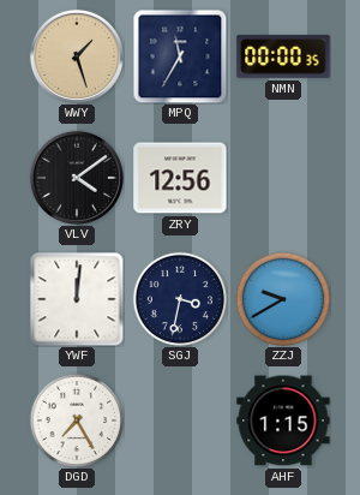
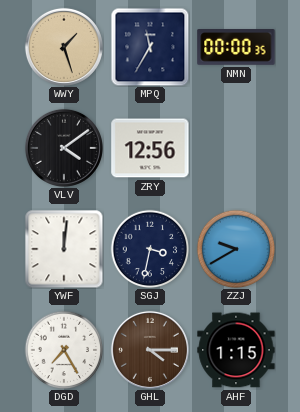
GHL: none -> 4:15
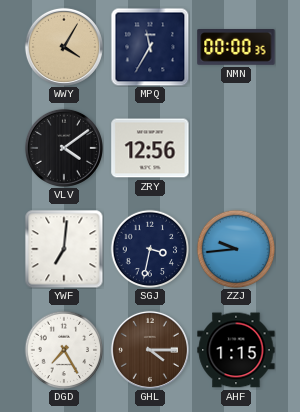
WWY: 1:27 -> 4:05
YWF: 12:01 -> 7:01
ZZJ: 9:40 -> 9:44
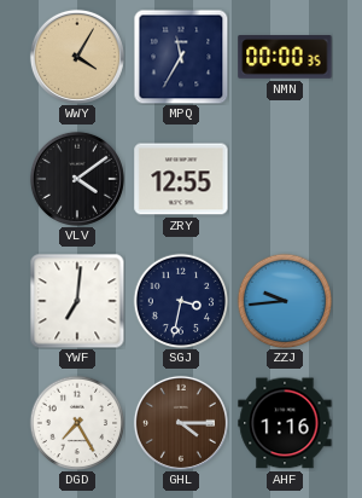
ZRY: 12:56 -> 12:55
AHF: 1:15 -> 1:16
